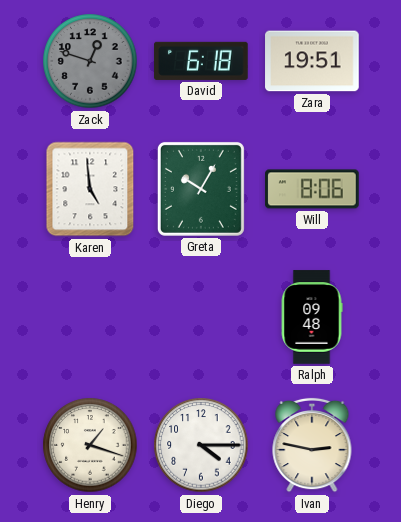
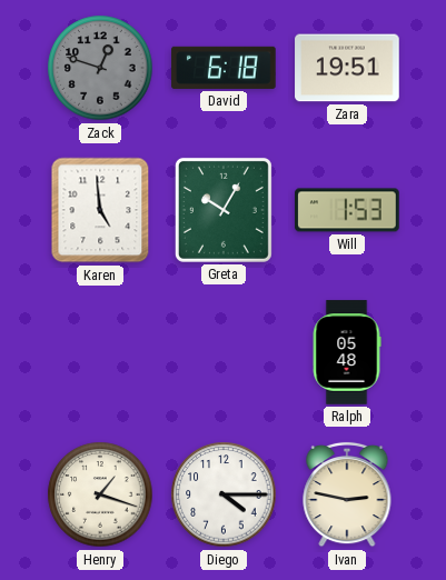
Will: 8:06 -> 1:53
Ralph: 09:48 -> 05:48
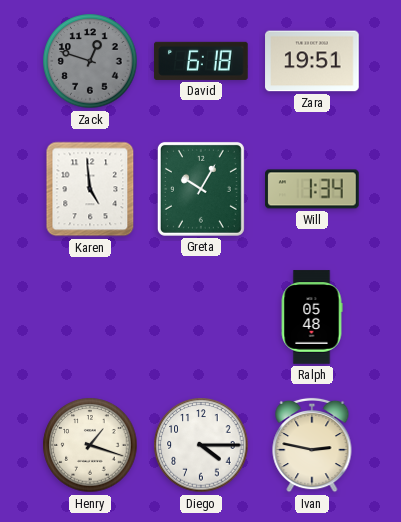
Will: 1:53 -> 1:34
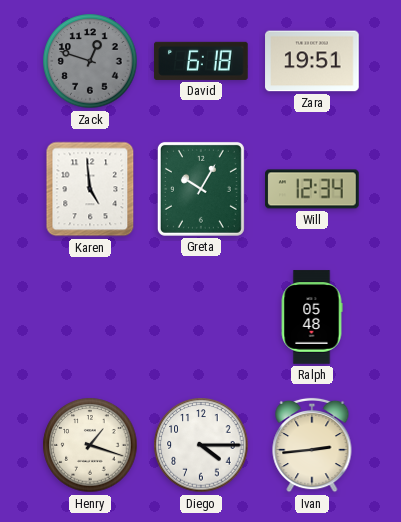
Will: 1:34 -> 12:34
Ivan: 2:47 -> 2:44
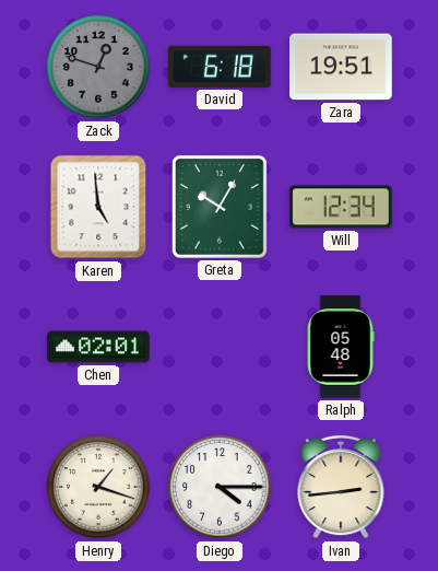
Chen: none -> 02:01
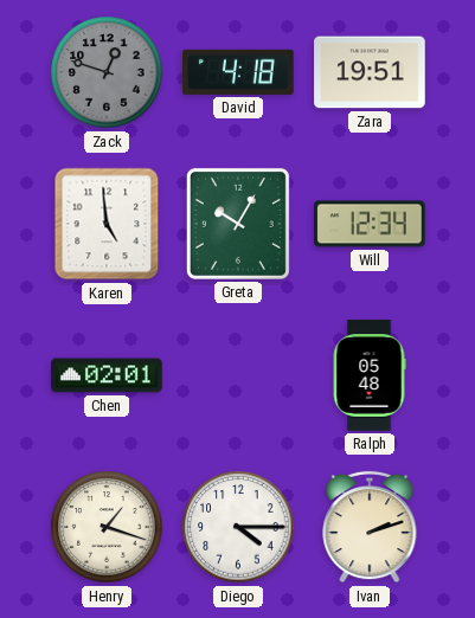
David: 6:18 -> 4:18
Ivan: 2:44 -> 2:12
